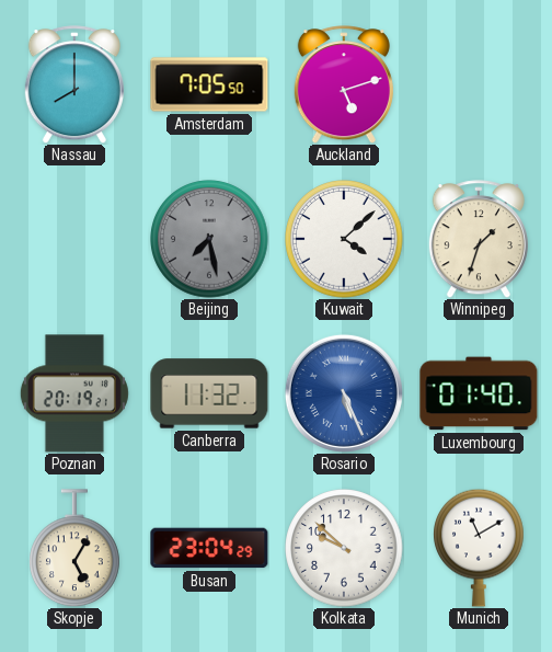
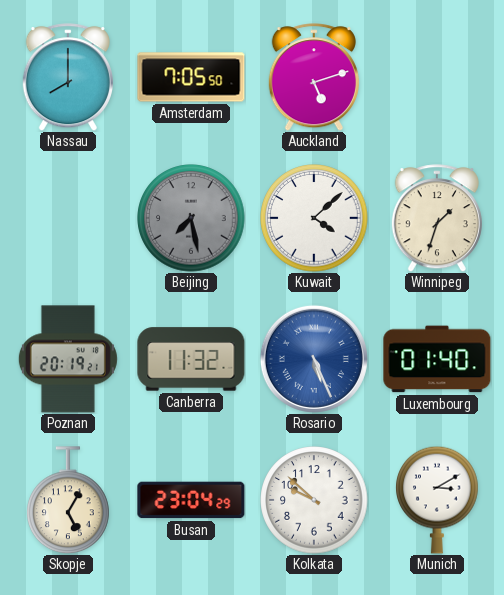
Munich: 11:10 -> 3:10
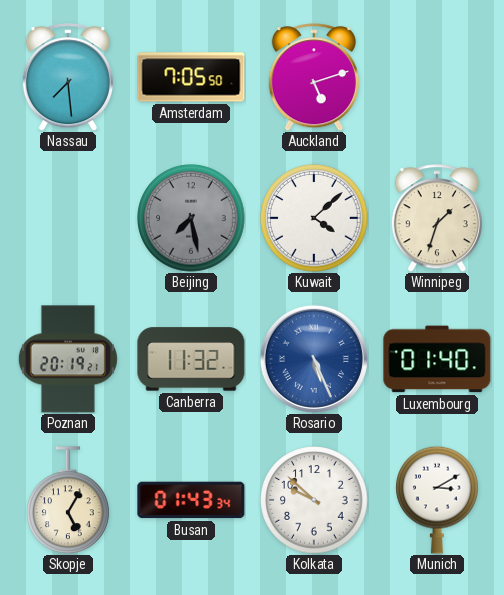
Nassau: 8:00 -> 7:29
Busan: 23:04 -> 01:43
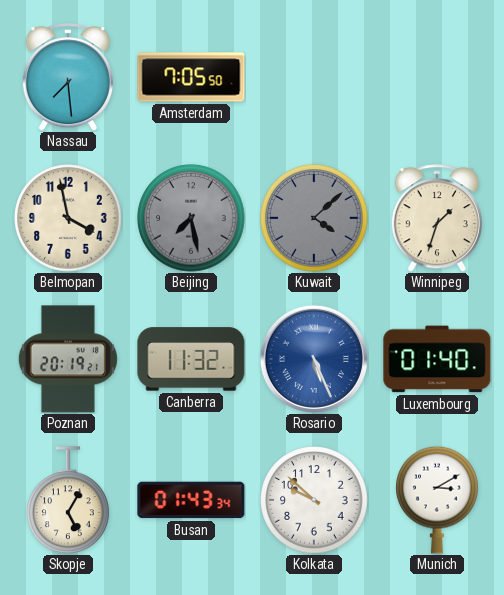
Auckland: 5:12 -> none
Belmopan: none -> 3:58
Kuwait dial: white -> grey
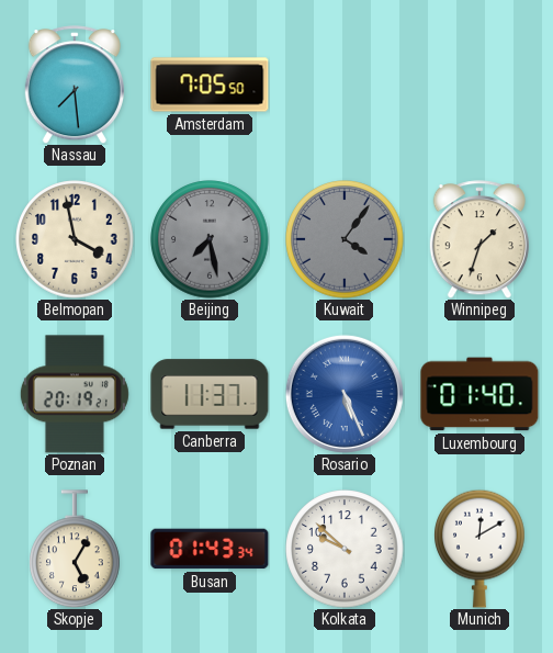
Kuwait: 4:08 -> 4:06
Canberra: 11:32 -> 11:37
Munich: 3:10 -> 12:10
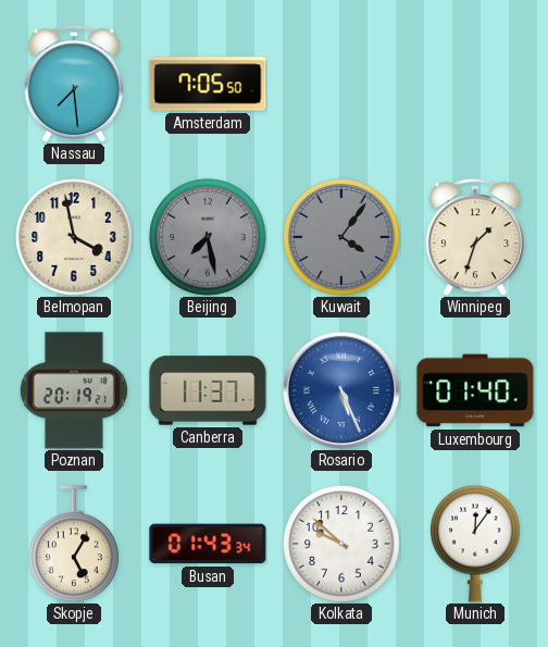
Munich: 12:10 -> 12:06
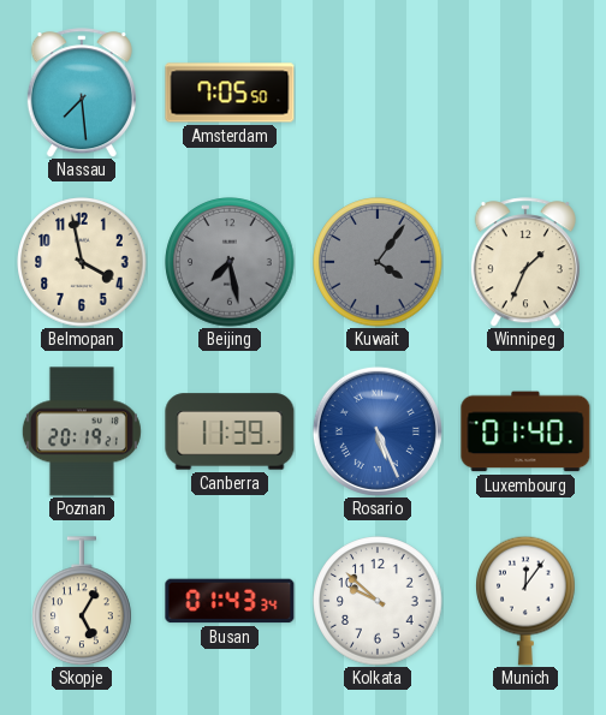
Winnipeg: 1:33 -> 1:34
Canberra: 11:37 -> 11:39
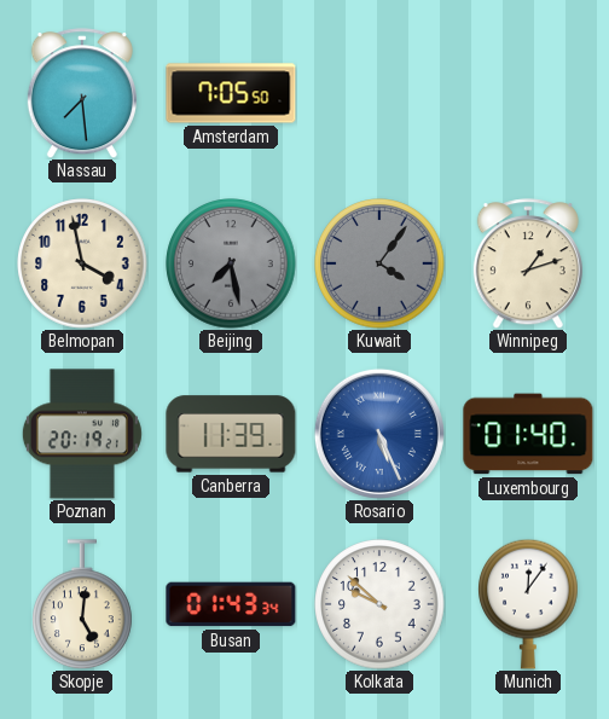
Winnipeg: 1:34 -> 1:12
Skopje: 5:05 -> 5:01
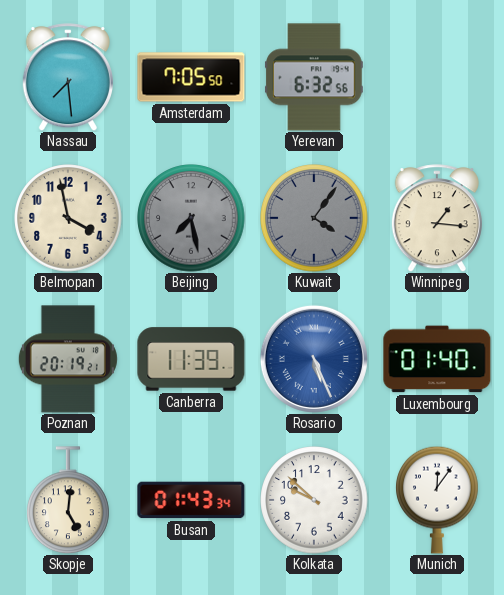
Yerevan: none -> 6:32
Winnipeg: 1:12 -> 1:16
